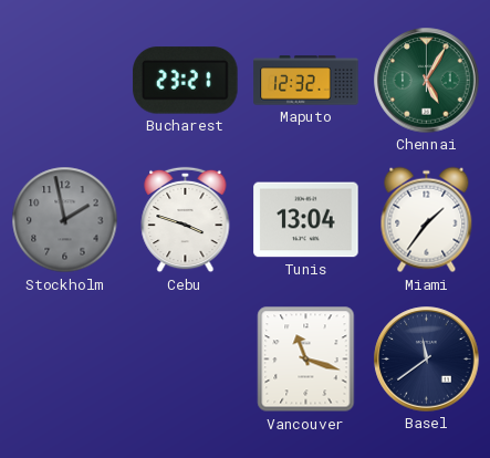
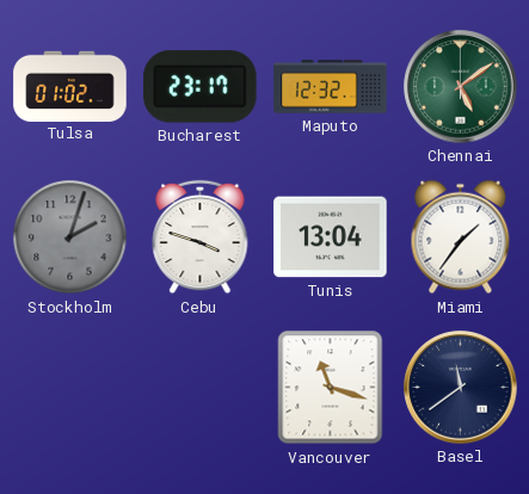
Tulsa: none -> 01:02
Bucharest: 23:21 -> 23:17
Chennai: 5:05 -> 5:09
Stockholm: 1:58 -> 2:03
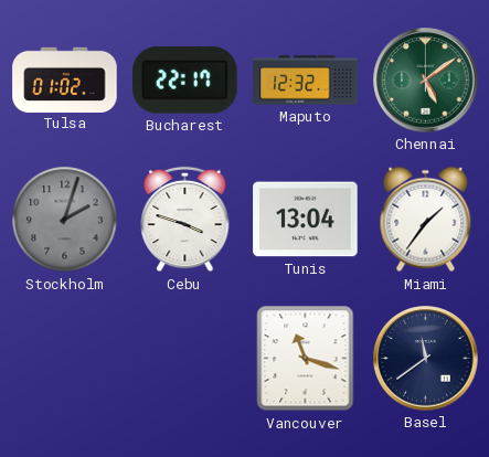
Bucharest: 23:17 -> 22:17
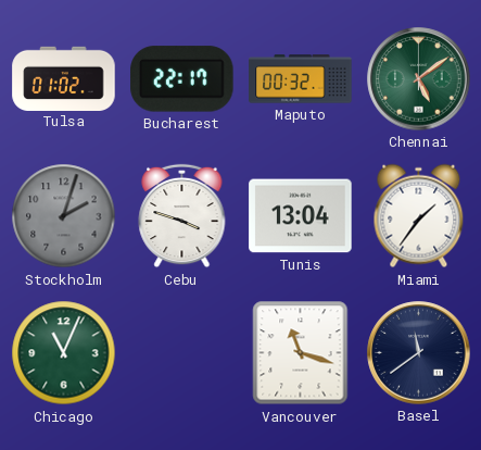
Maputo: 12:32 -> 00:32
Chicago: none -> 11:04
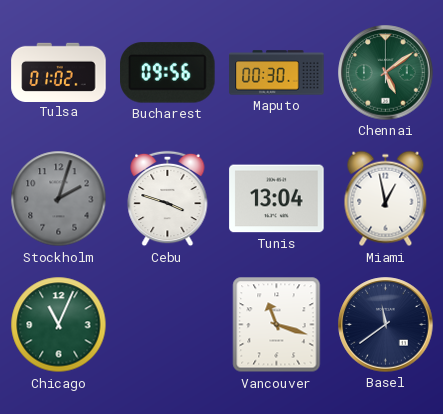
Bucharest: 22:17 -> 09:56
Maputo: 00:32 -> 00:30
Miami: 1:36 -> 12:58
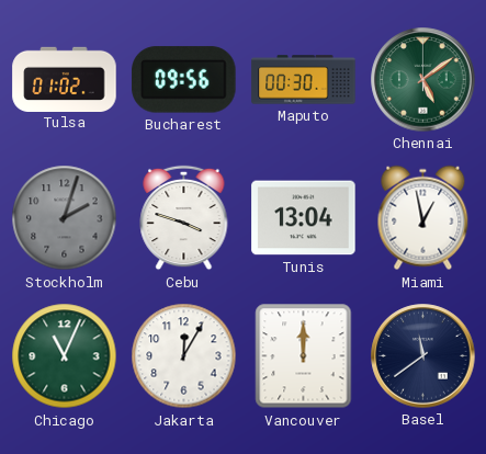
Jakarta: none -> 12:05
Vancouver: 11:18 -> 12:00
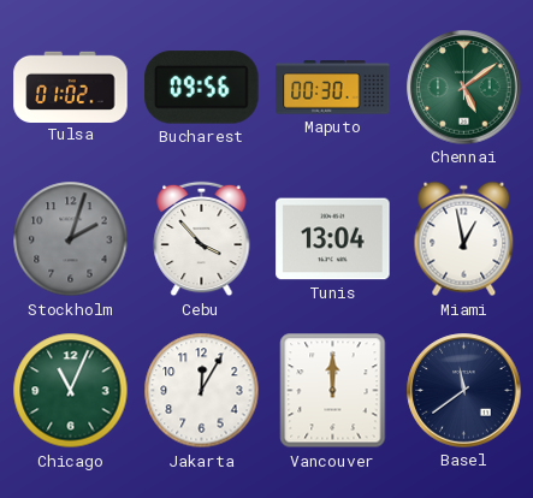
Cebu: 3:48 -> 3:53
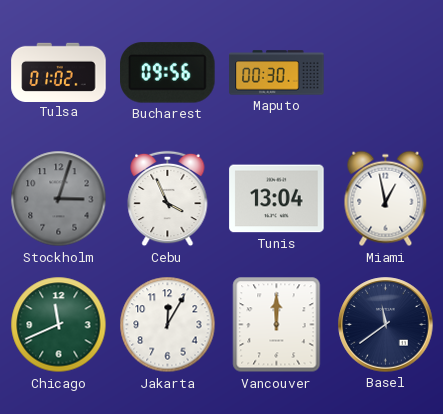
Chennai: 5:09 -> none
Stockholm: 2:03 -> 3:03
Cebu: 3:53 -> 3:56
Chicago: 11:04 -> 11:41
